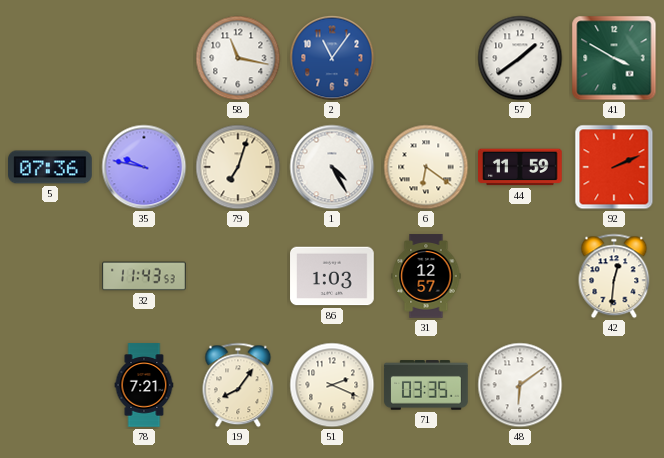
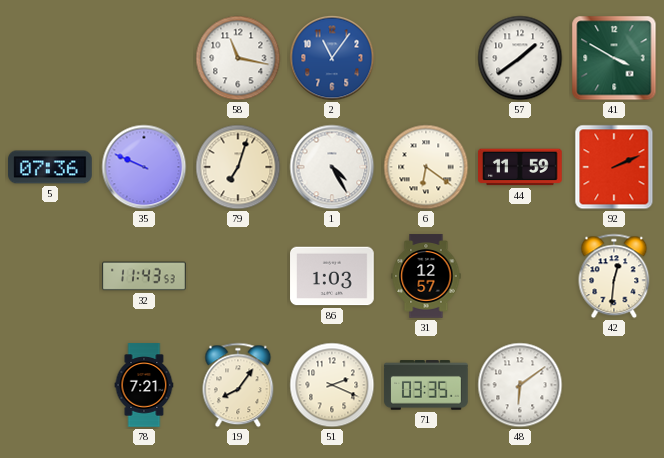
35: 9:47 -> 9:49
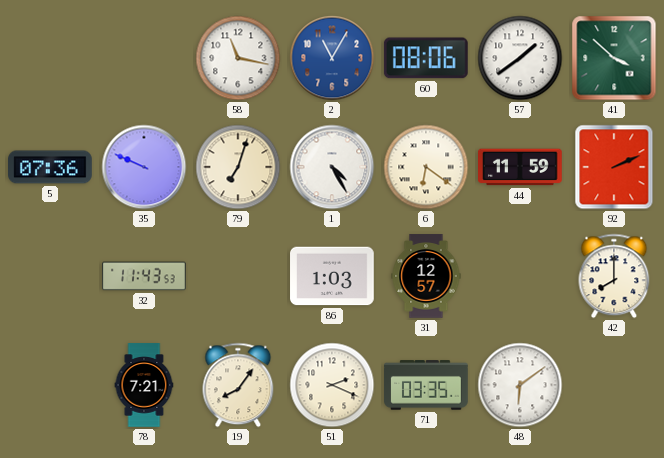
2: 11:06 -> 11:05
60: none -> 08:06
41: 3:50 -> 3:52
42: 12:31 -> 8:00
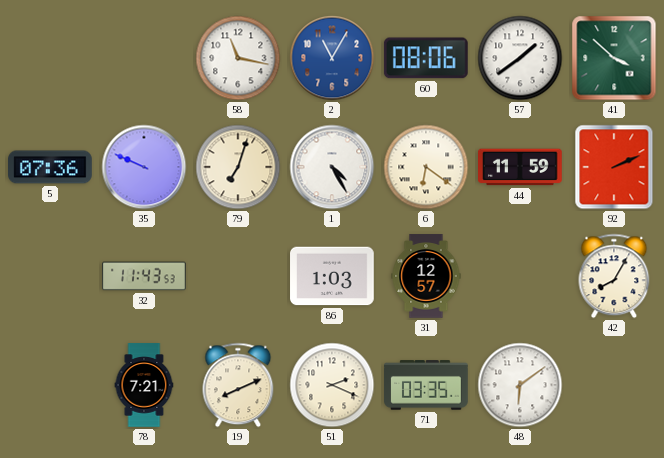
42: 8:00 -> 8:05
19: 8:06 -> 8:11
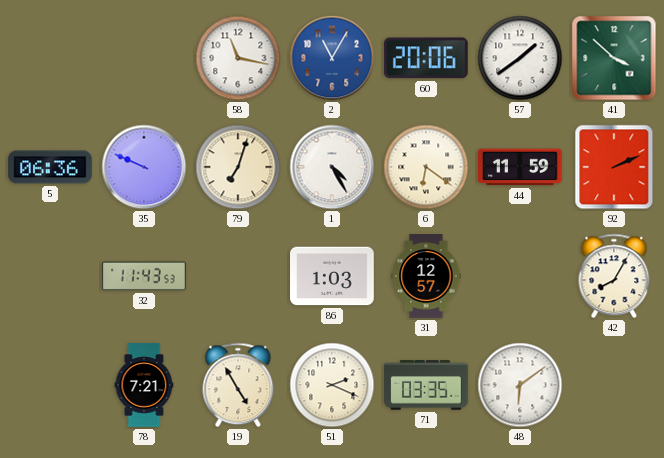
60: 08:06 -> 20:06
5: 07:36 -> 06:36
19: 8:11 -> 4:55
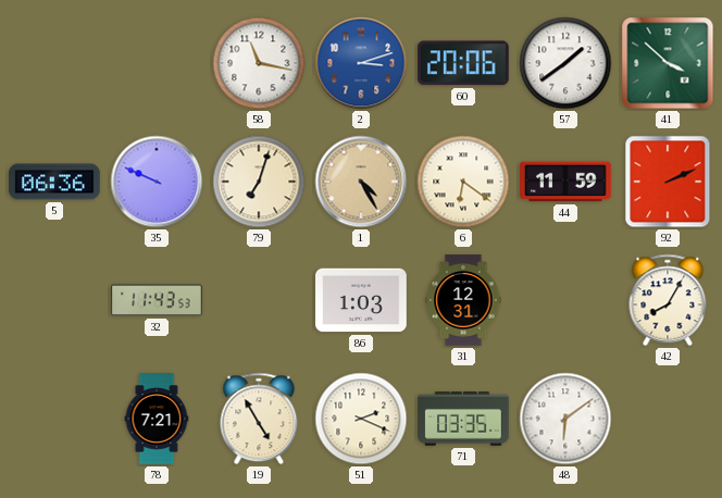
2: 11:05 -> 3:12
1 dial: white -> champagne
31: 12:57 -> 12:31
